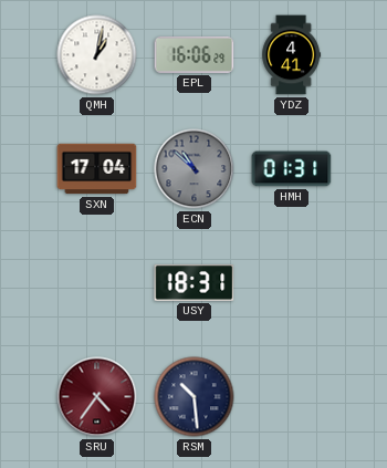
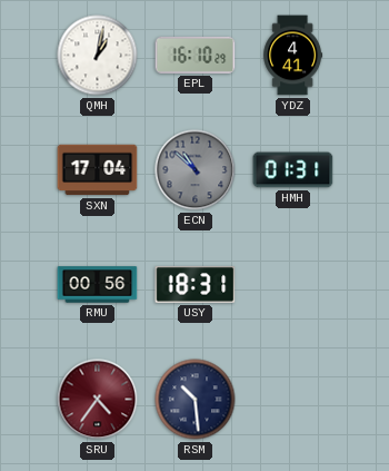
EPL: 16:06 -> 16:10
RMU: none -> 00:56
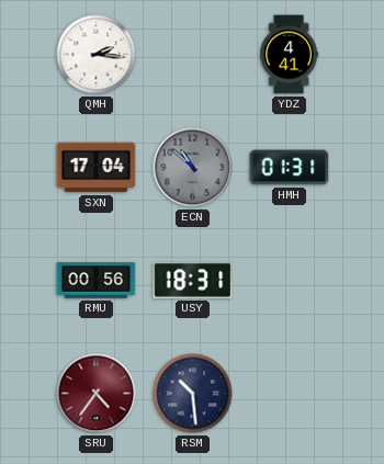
QMH: 1:02 -> 2:16
EPL: 16:10 -> none
